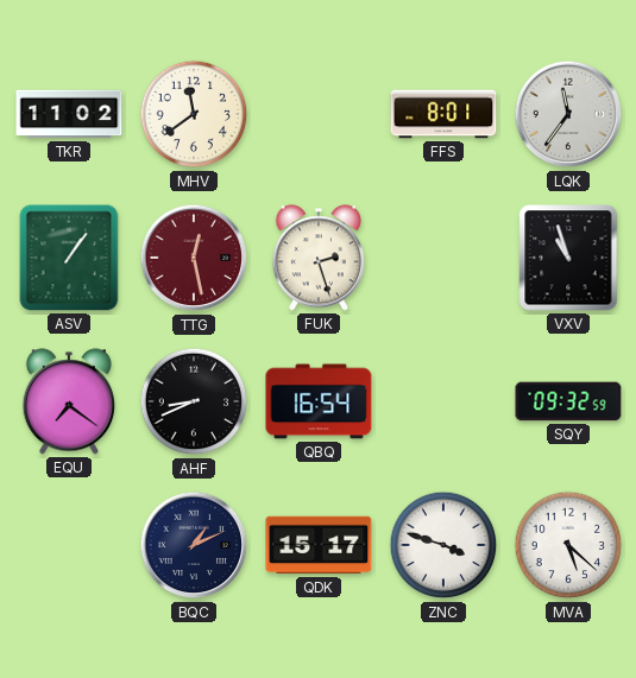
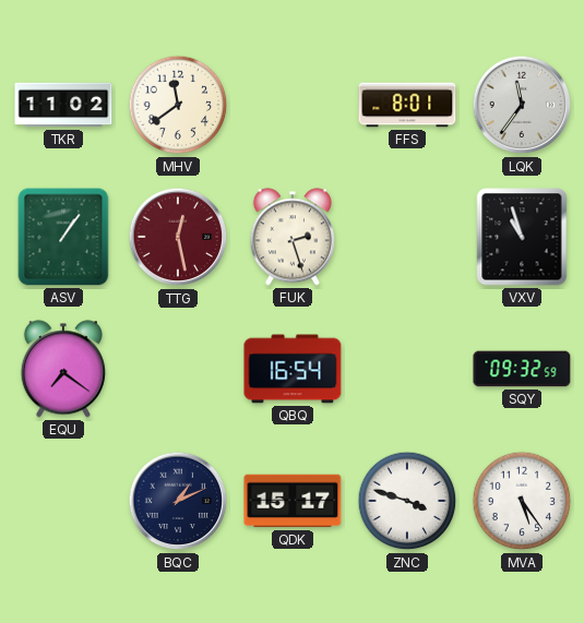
AHF: 8:41 -> none
MVA: 5:22 -> 5:24
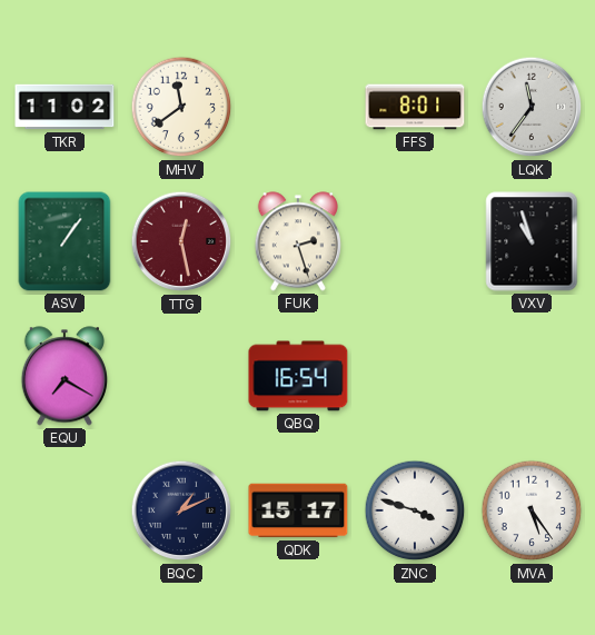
EQU: 7:21 -> 7:20
SQY: 09:32 -> none
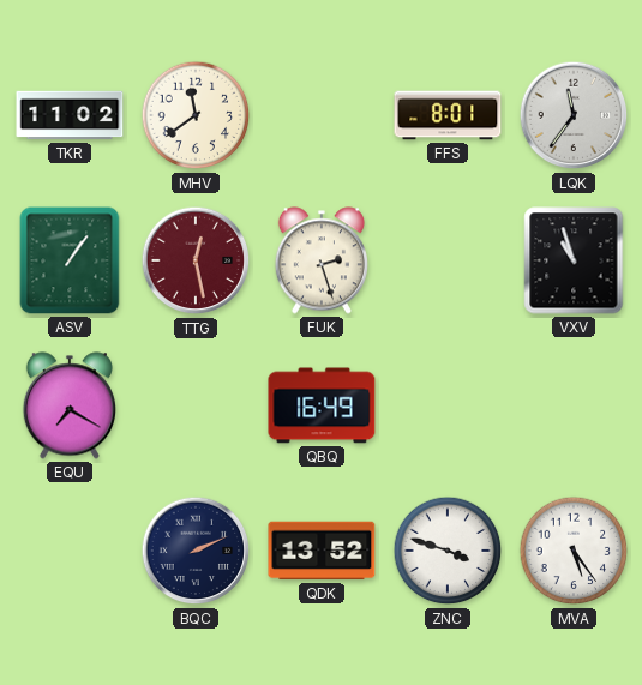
QBQ: 16:54 -> 16:49
BQC: 1:11 -> 2:11
QDK: 15:17 -> 13:52
